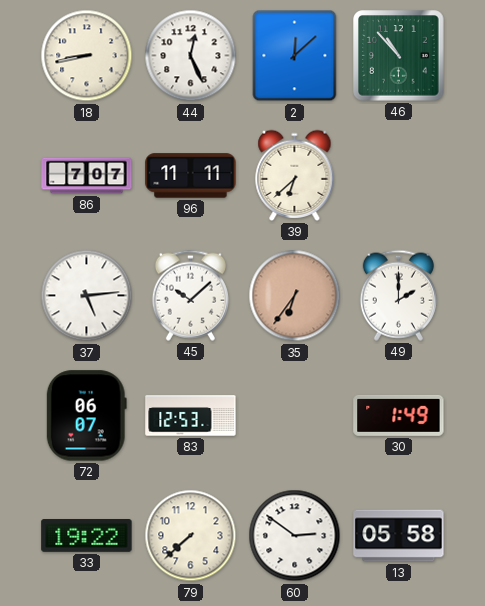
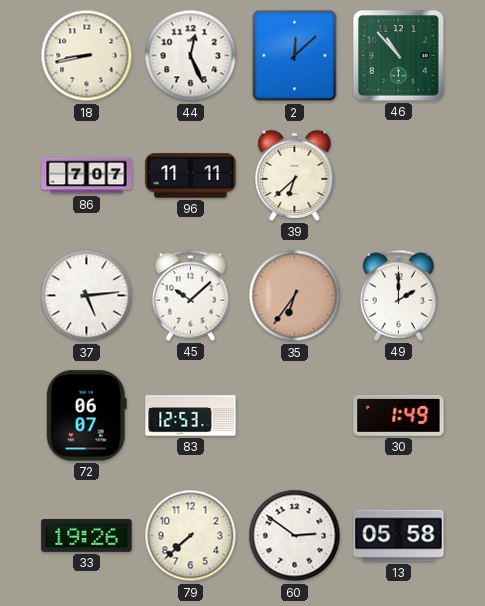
33: 19:22 -> 19:26
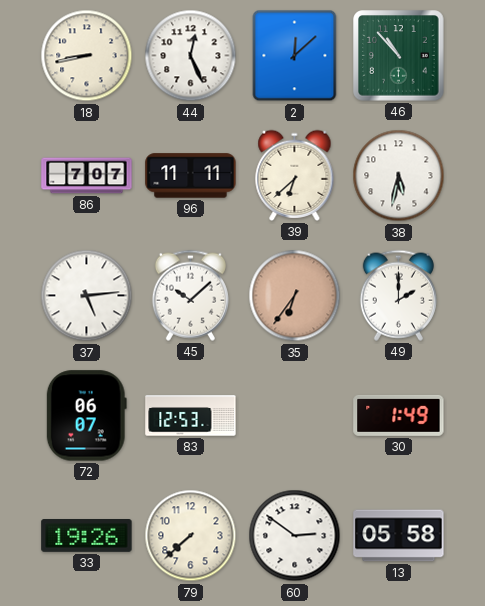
38: none -> 5:32
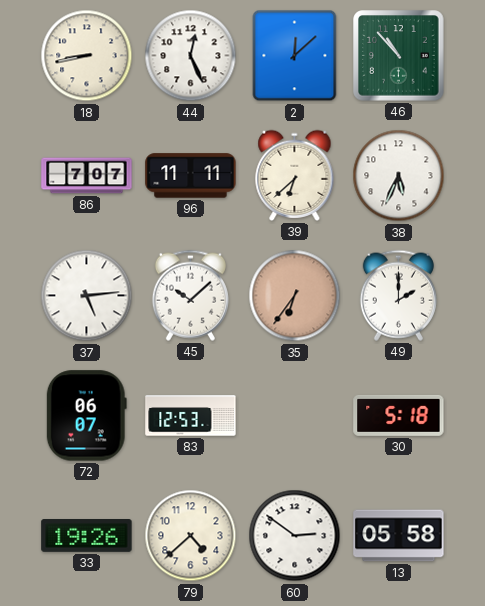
38: 5:32 -> 5:34
30: 1:49 -> 5:18
79: 7:38 -> 4:38
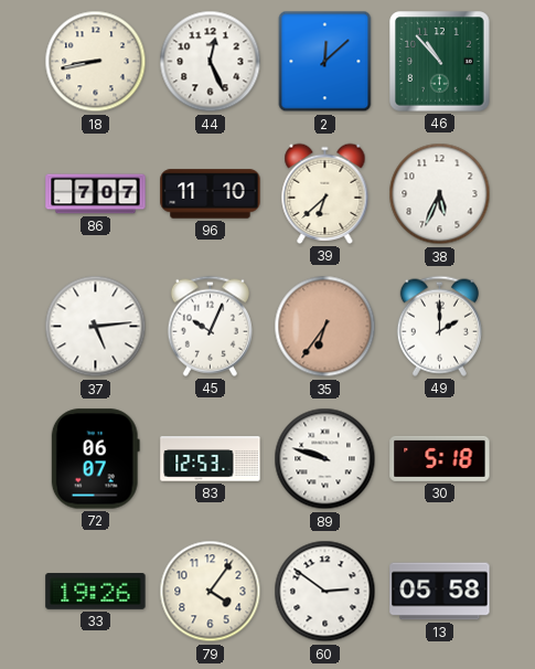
96: 11:11 -> 11:10
45: 10:08 -> 10:04
89: none -> 9:48
79: 4:38 -> 4:06
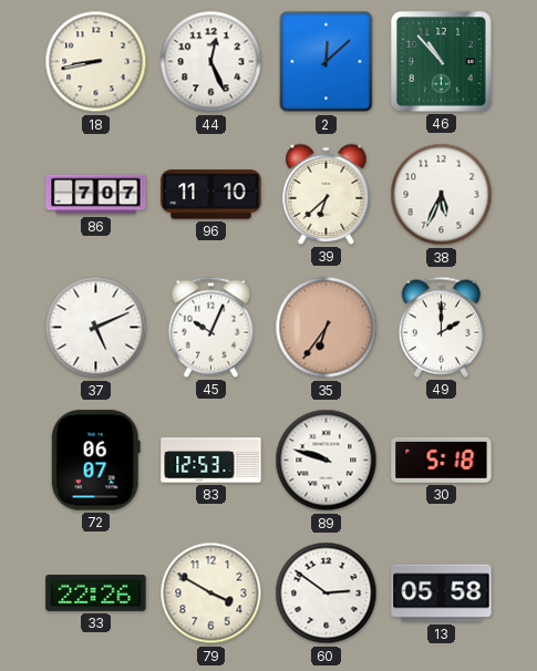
37: 5:14 -> 5:11
33: 19:26 -> 22:26
79: 4:06 -> 3:50
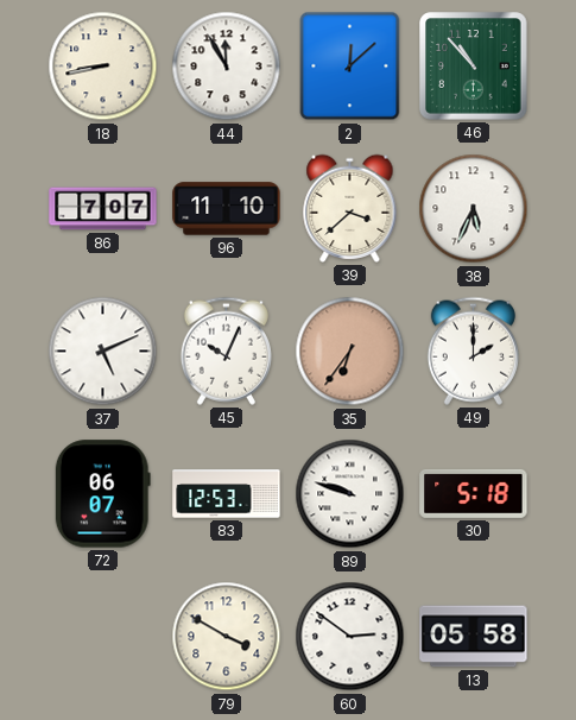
44: 12:26 -> 11:55
39: 6:38 -> 3:38
33: 22:26 -> none
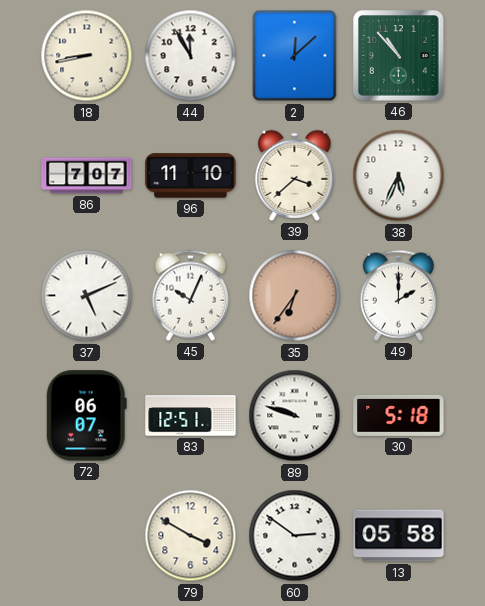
83: 12:53 -> 12:51
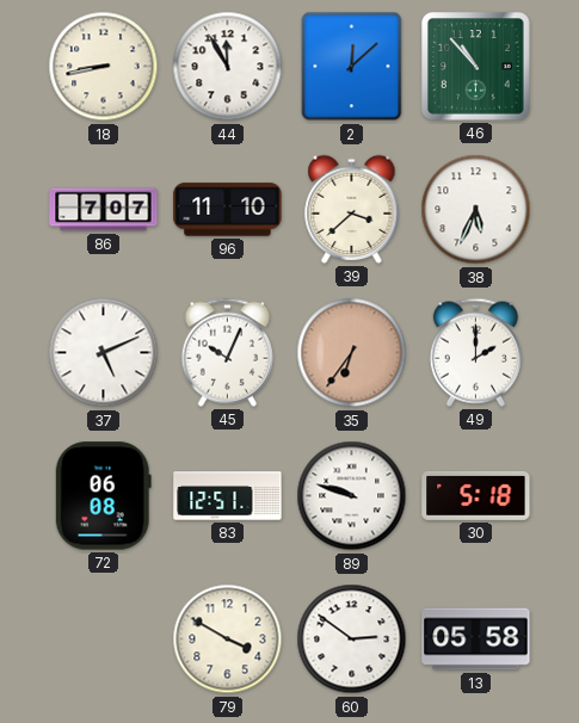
72: 06:07 -> 06:08
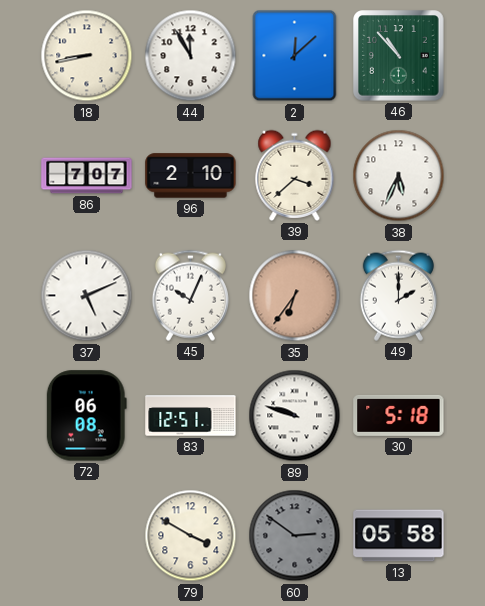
96: 11:10 -> 2:10
60 dial: white -> grey
